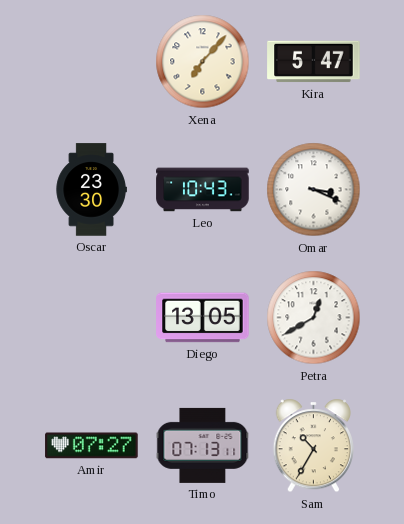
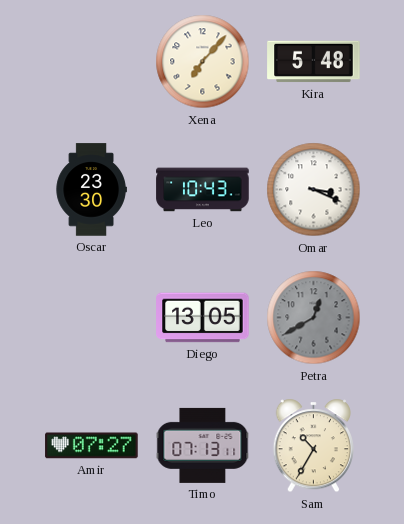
Kira: 5:47 -> 5:48
Petra dial: white -> grey
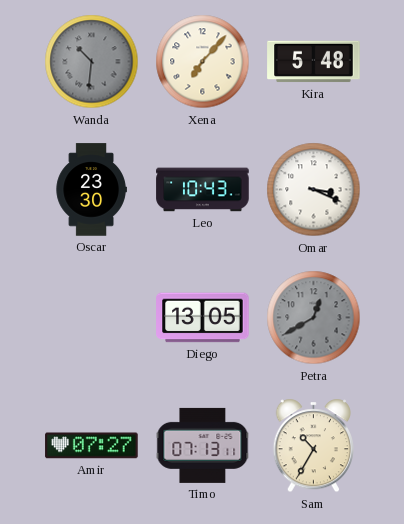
Wanda: none -> 10:31
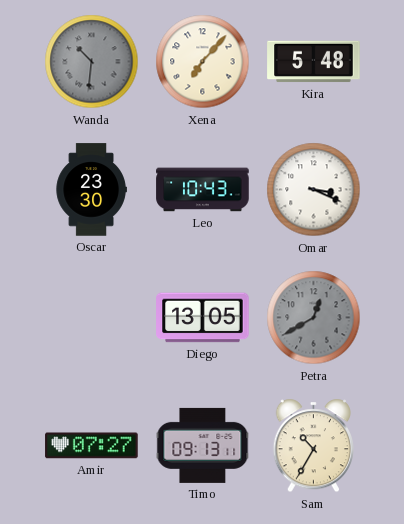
Timo: 07:13 -> 09:13
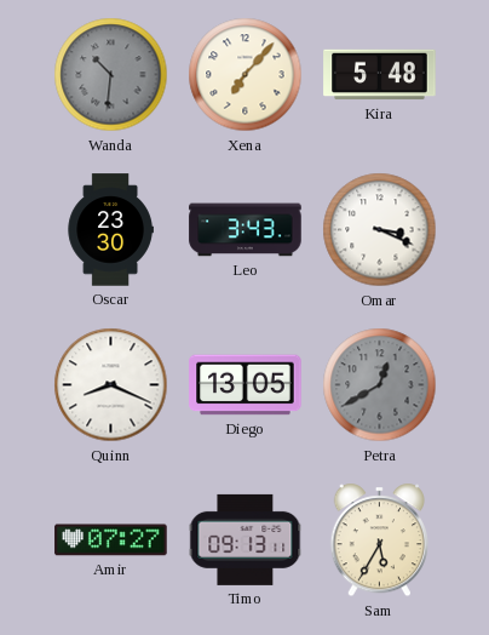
Leo: 10:43 -> 3:43
Quinn: none -> 8:19
Sam: 10:35 -> 5:35
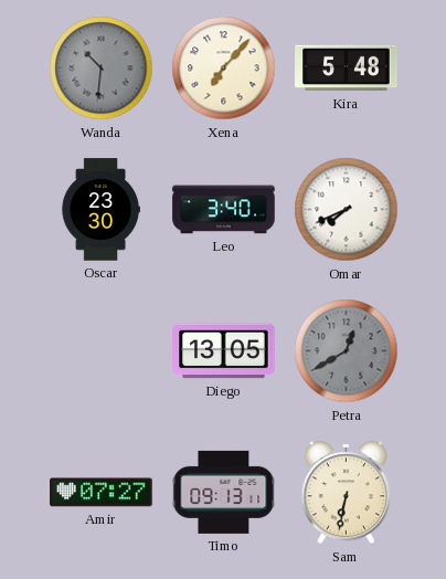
Leo: 3:43 -> 3:40
Omar: 3:19 -> 7:41
Quinn: 8:19 -> none
Sam: 5:35 -> 6:32
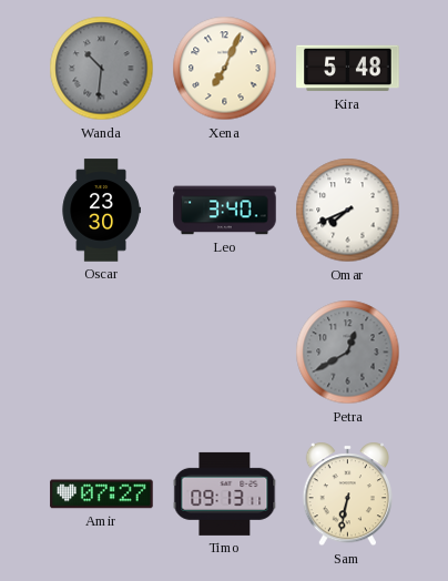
Xena: 7:07 -> 7:04
Diego: 13:05 -> none
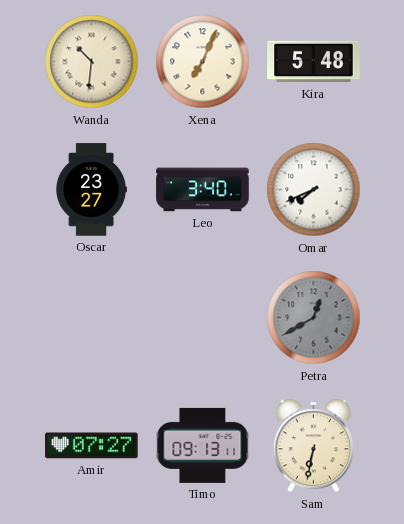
Wanda dial: grey -> cream
Oscar: 23:30 -> 23:27
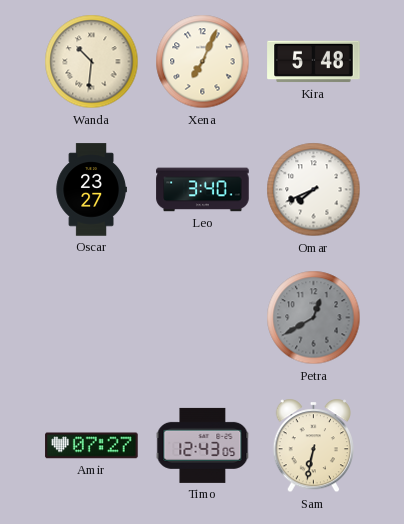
Timo: 09:13 -> 12:43
